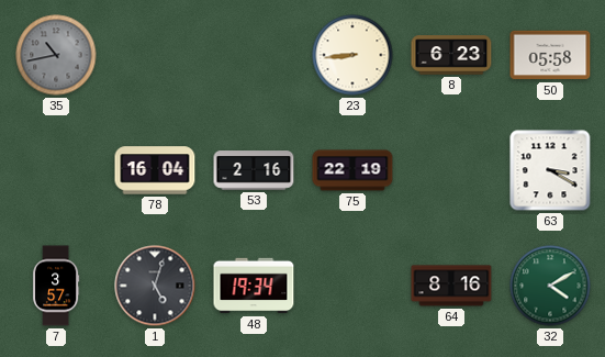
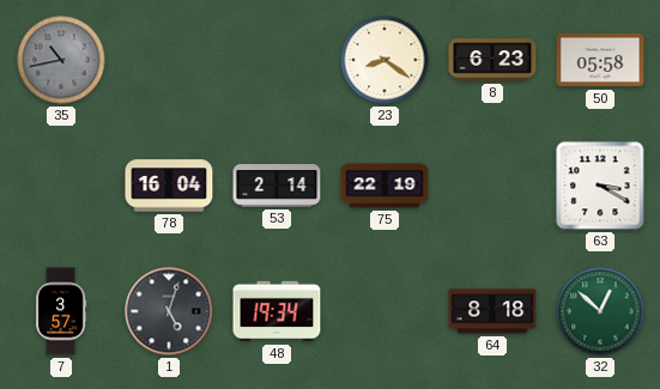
23: 8:44 -> 8:21
53: 2:16 -> 2:14
64: 8:16 -> 8:18
32: 4:10 -> 12:52
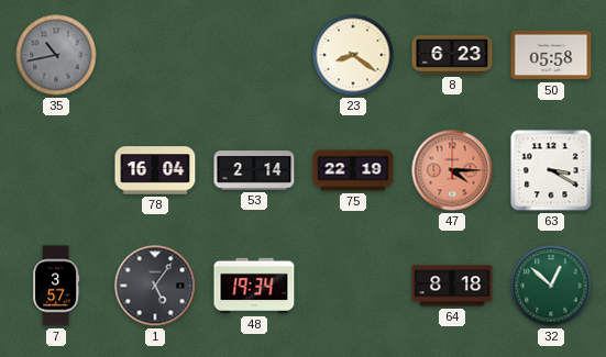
47: none -> 4:15
1: 5:03 -> 5:06
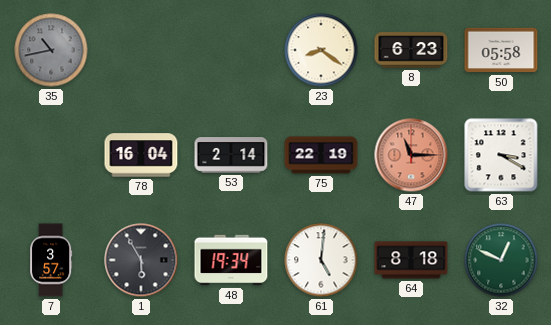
47: 4:15 -> 11:15
1: 5:06 -> 5:55
61: none -> 5:01
32: 12:52 -> 12:49
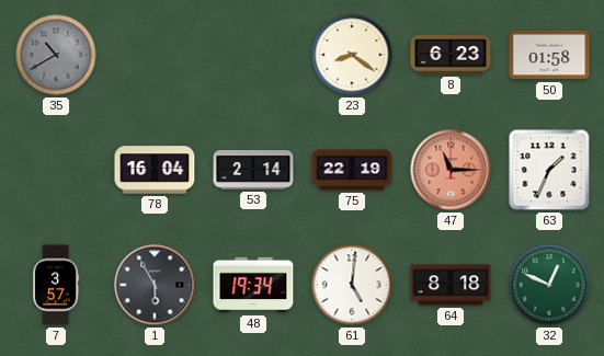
35: 10:43 -> 10:40
50: 05:58 -> 01:58
63: 3:20 -> 1:34
